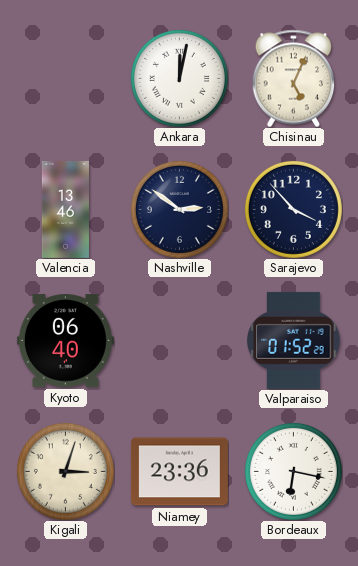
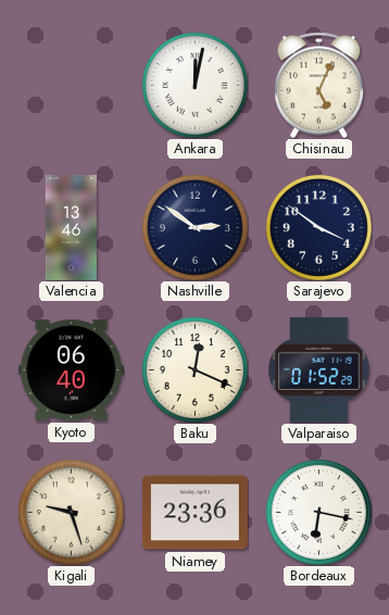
Sarajevo: 3:53 -> 3:51
Baku: none -> 12:19
Kigali: 3:03 -> 9:27
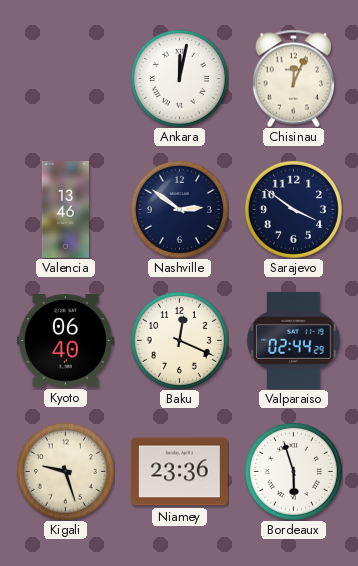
Chisinau: 5:04 -> 12:04
Valparaiso: 01:52 -> 02:44
Bordeaux: 6:17 -> 5:57
